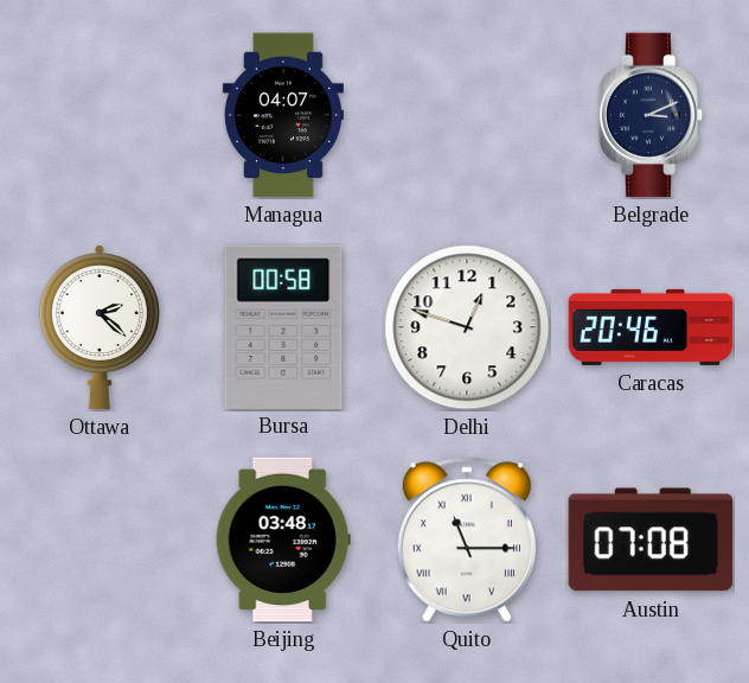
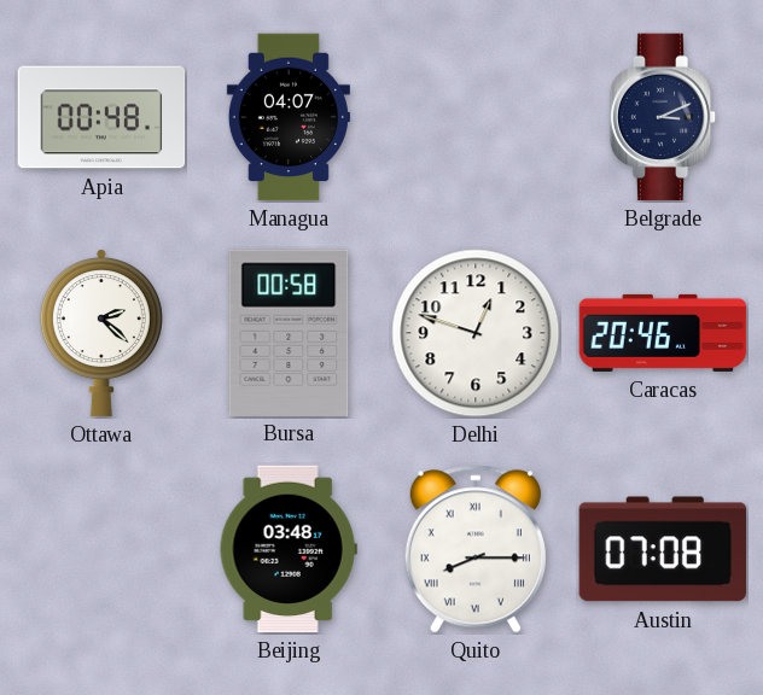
Apia: none -> 00:48
Quito: 11:15 -> 8:15
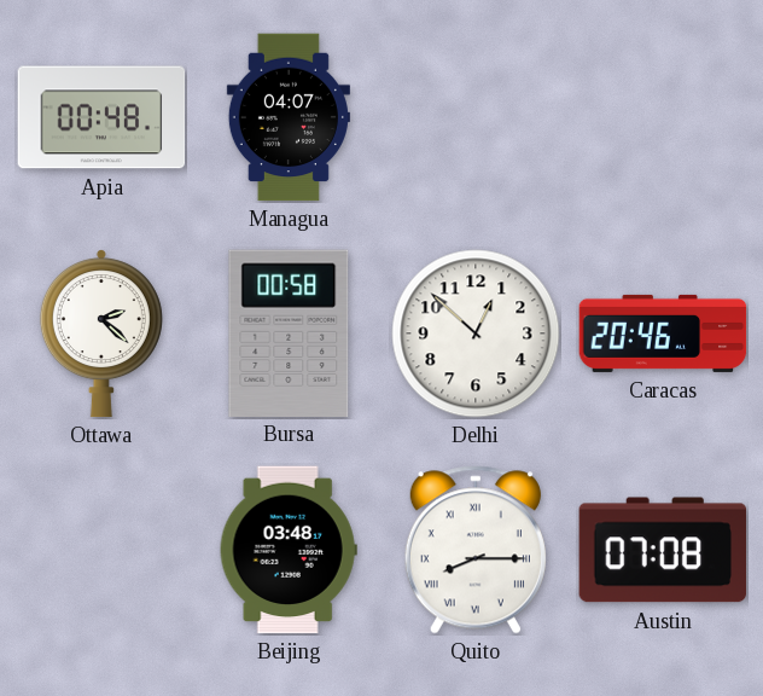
Belgrade: 3:11 -> none
Delhi: 12:48 -> 12:52
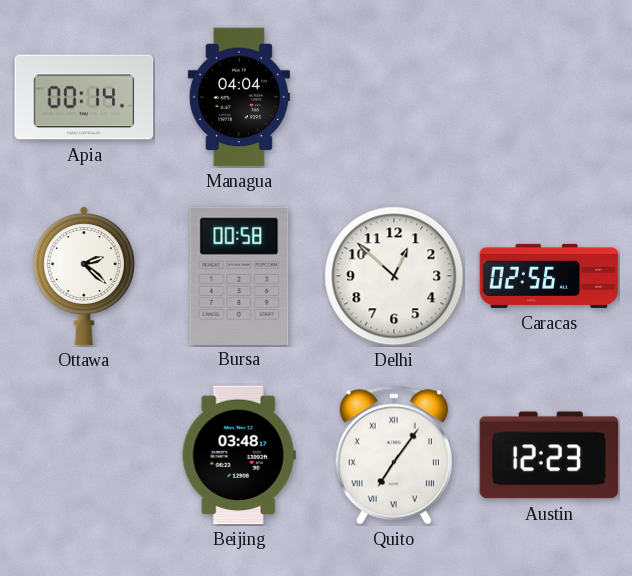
Apia: 00:48 -> 00:14
Managua: 04:07 -> 04:04
Caracas: 20:46 -> 02:56
Quito: 8:15 -> 7:06
Austin: 07:08 -> 12:23
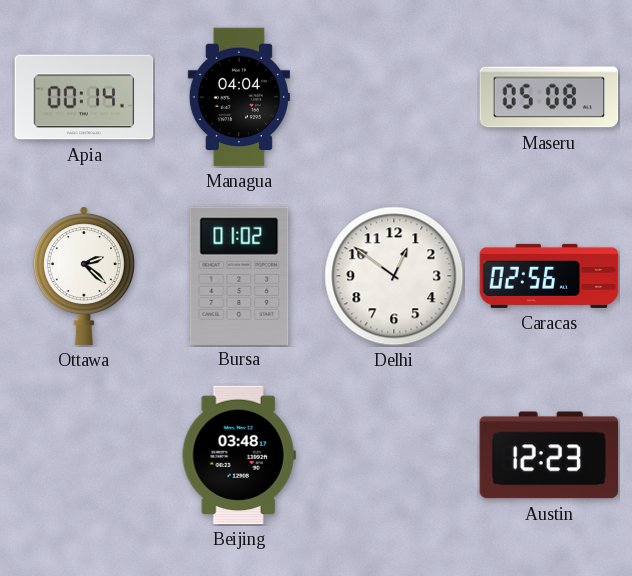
Maseru: none -> 05:08
Bursa: 00:58 -> 01:02
Delhi: 12:52 -> 12:51
Quito: 7:06 -> none
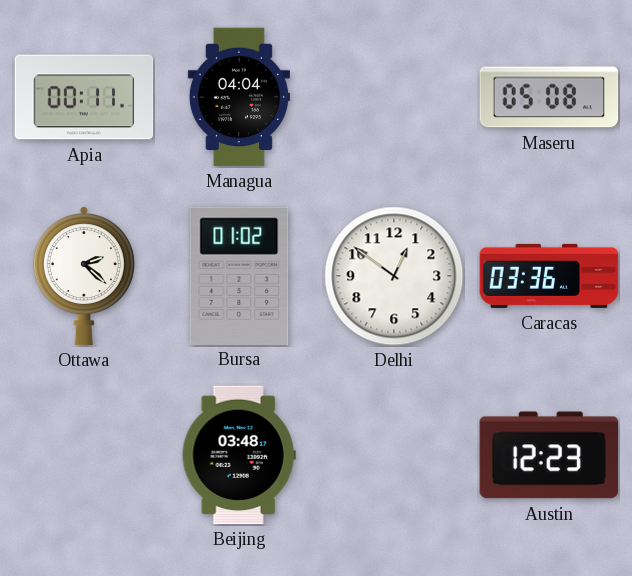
Apia: 00:14 -> 00:11
Caracas: 02:56 -> 03:36
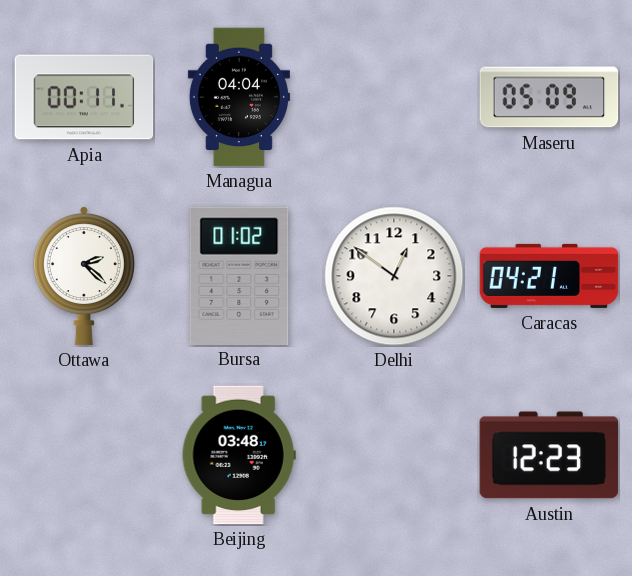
Maseru: 05:08 -> 05:09
Caracas: 03:36 -> 04:21
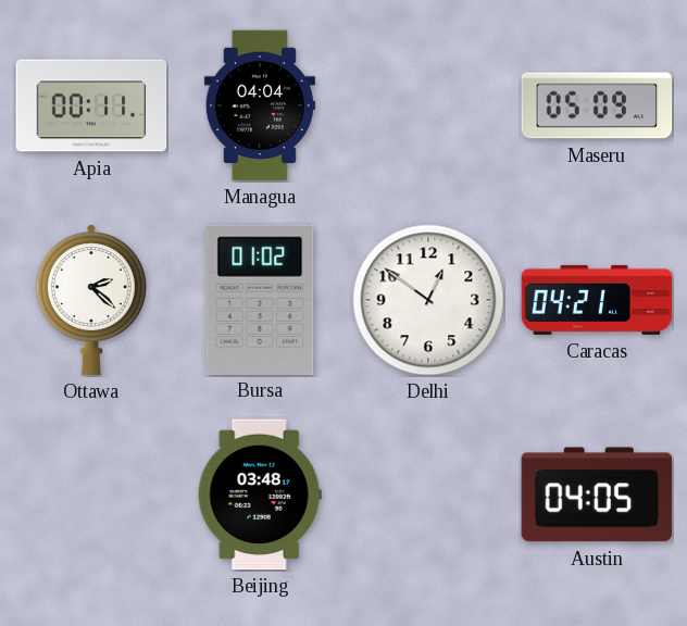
Austin: 12:23 -> 04:05
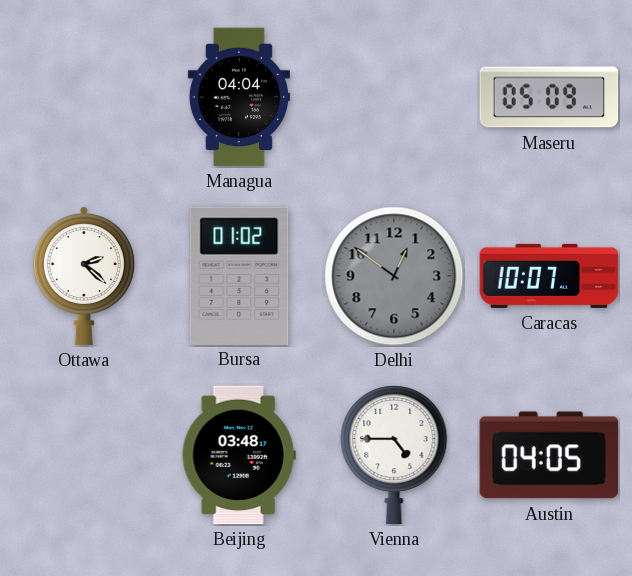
Apia: 00:11 -> none
Delhi dial: white -> grey
Caracas: 04:21 -> 10:07
Vienna: none -> 4:45
